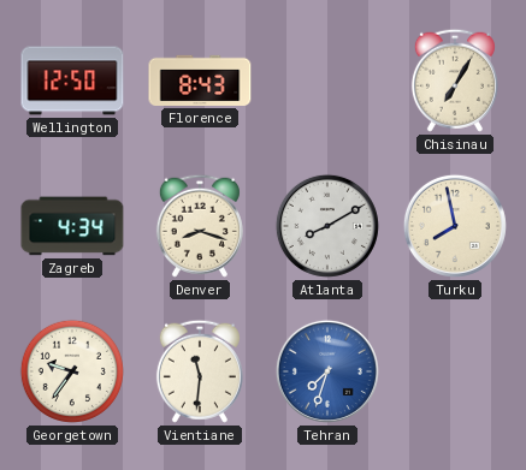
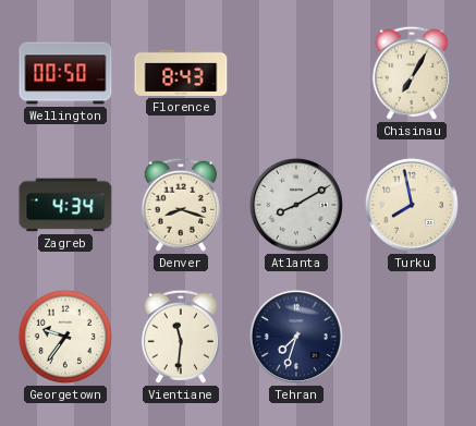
Wellington: 12:50 -> 00:50
Tehran dial: blue -> navy
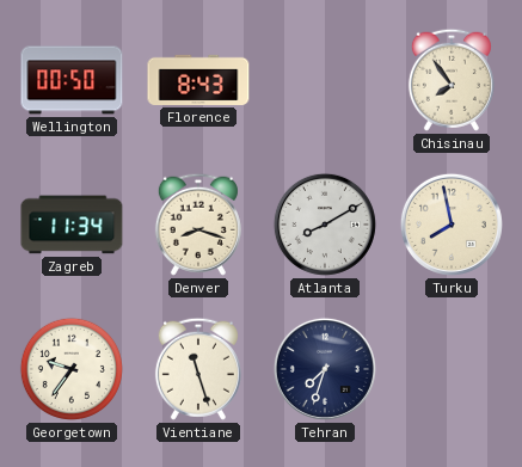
Chisinau: 7:05 -> 7:54
Zagreb: 4:34 -> 11:34
Vientiane: 11:31 -> 11:27
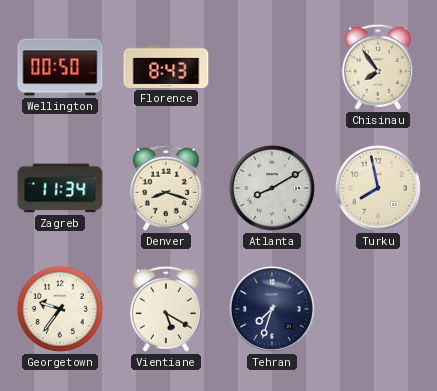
Vientiane: 11:27 -> 5:20
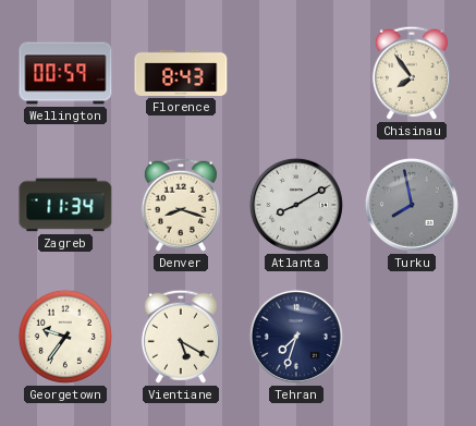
Wellington: 00:50 -> 00:59
Turku dial: cream -> grey
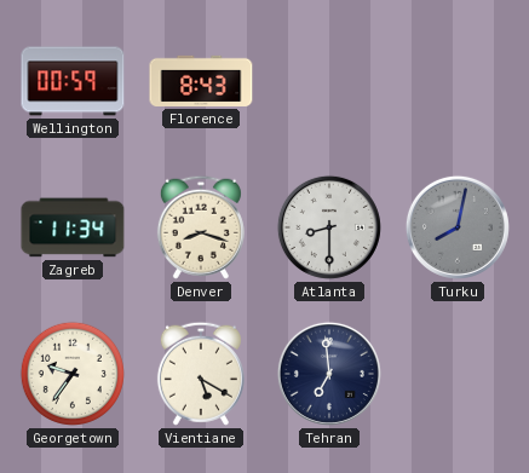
Chisinau: 7:54 -> none
Atlanta: 8:10 -> 8:30
Turku: 7:58 -> 8:02
Tehran: 7:33 -> 6:59
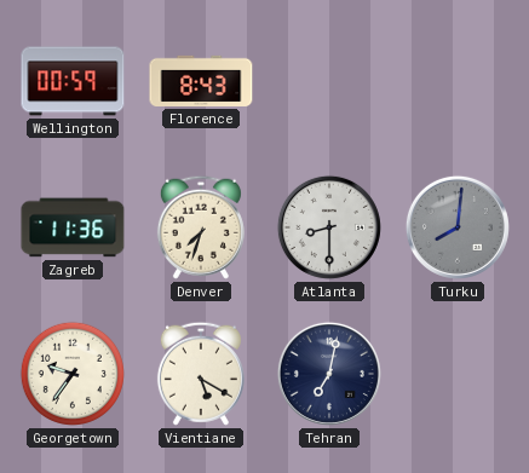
Zagreb: 11:34 -> 11:36
Denver: 8:18 -> 7:33
Turku: 8:02 -> 8:01
Tehran: 6:59 -> 7:02
